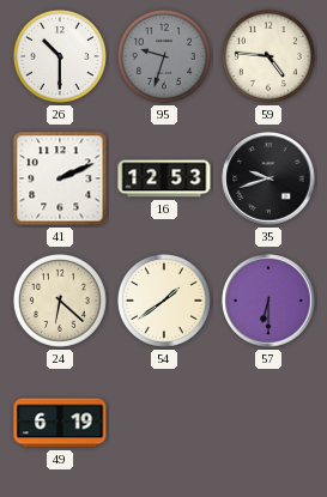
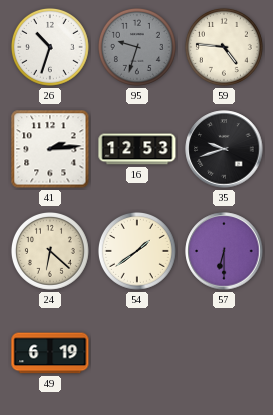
26: 10:30 -> 10:33
41: 2:11 -> 2:14
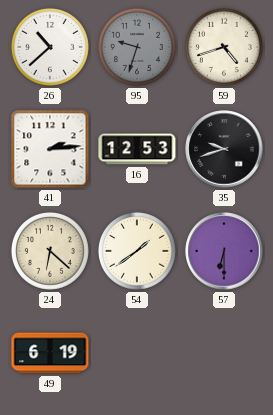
26: 10:33 -> 10:38
59: 4:46 -> 4:42
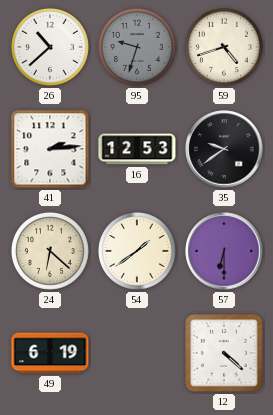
35: 9:42 -> 9:39
12: none -> 4:22
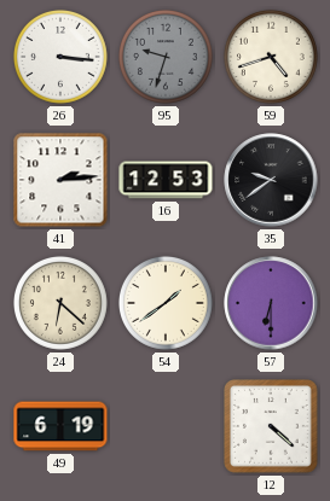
26: 10:38 -> 3:16
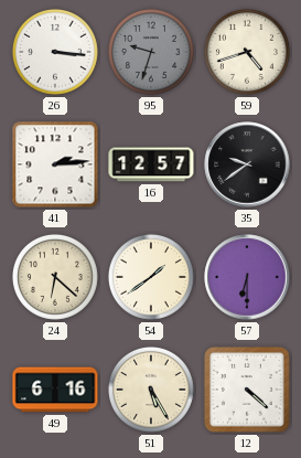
16: 12:53 -> 12:57
49: 6:19 -> 6:16
51: none -> 5:25
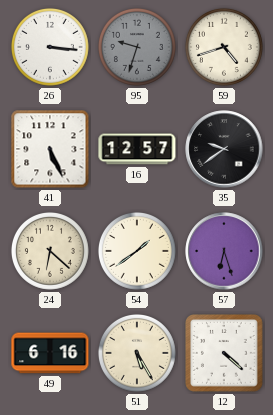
41: 2:14 -> 5:26
57: 6:30 -> 6:27
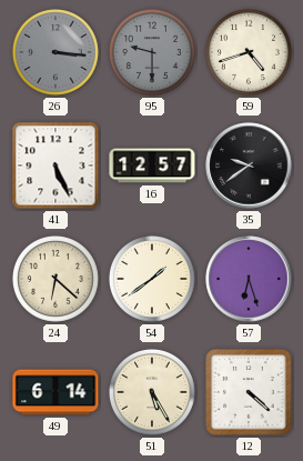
26 dial: white -> grey
95: 9:33 -> 9:30
49: 6:16 -> 6:14
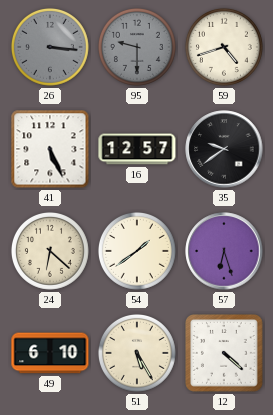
49: 6:14 -> 6:10
